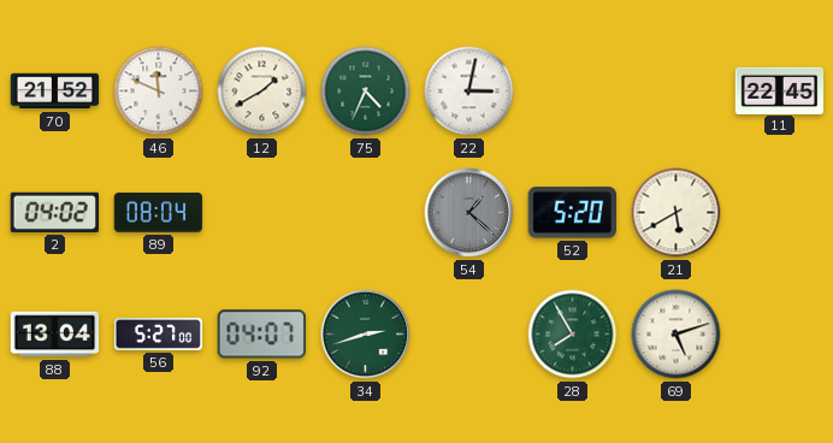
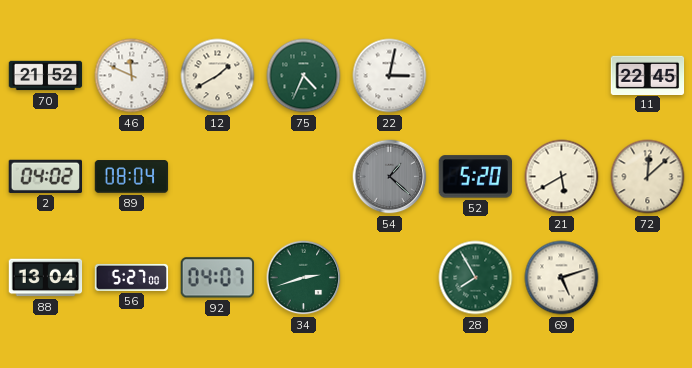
72: none -> 12:08
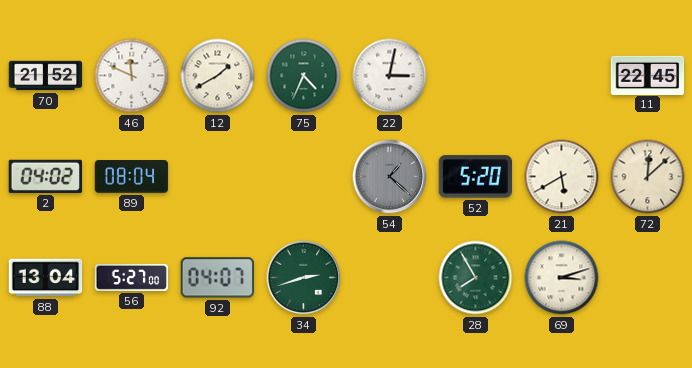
69: 5:12 -> 3:12
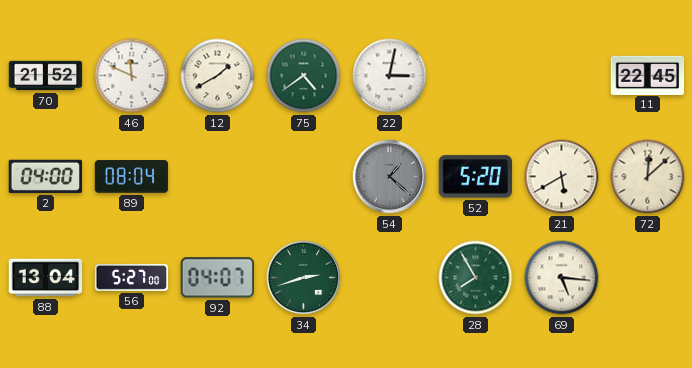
75: 4:34 -> 4:39
2: 04:02 -> 04:00
69: 3:12 -> 5:16
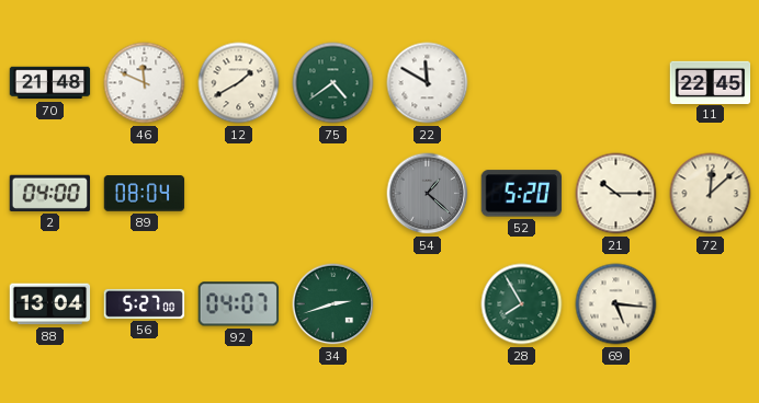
70: 21:52 -> 21:48
22: 3:02 -> 11:50
21: 5:40 -> 10:15
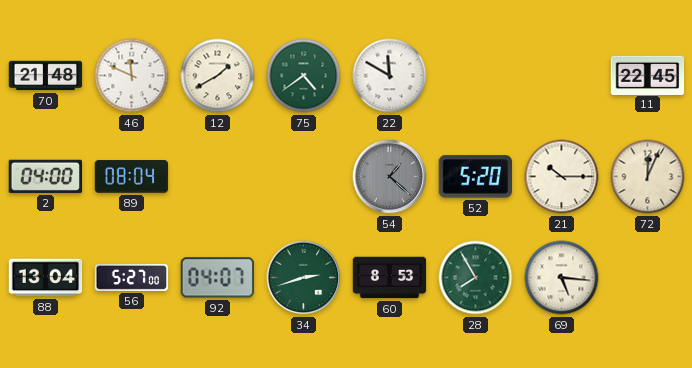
72: 12:08 -> 12:04
60: none -> 8:53
